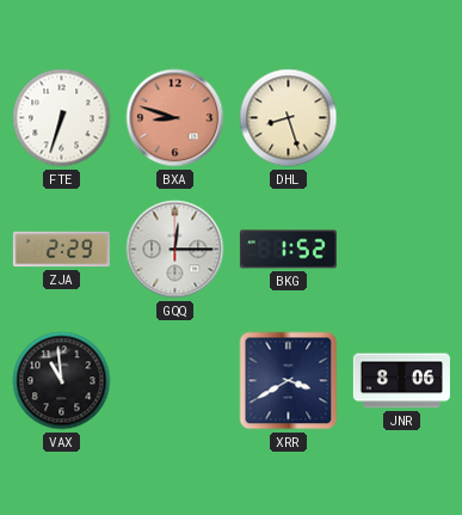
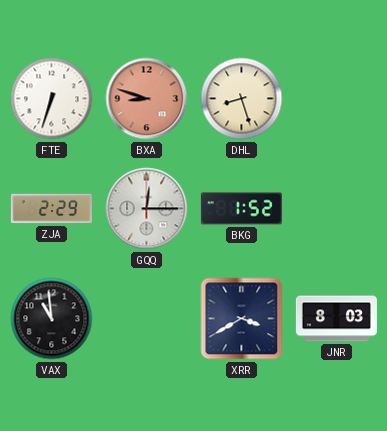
JNR: 8:06 -> 8:03
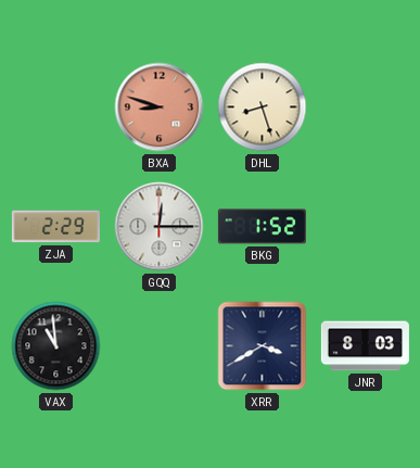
FTE: 6:33 -> none
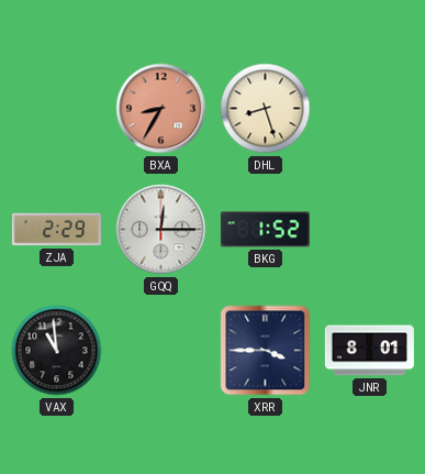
BXA: 8:48 -> 8:35
XRR: 3:40 -> 3:45
JNR: 8:03 -> 8:01
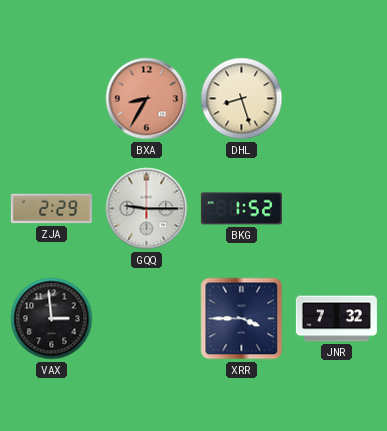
GQQ: 12:15 -> 9:15
VAX: 10:59 -> 2:59
JNR: 8:01 -> 7:32
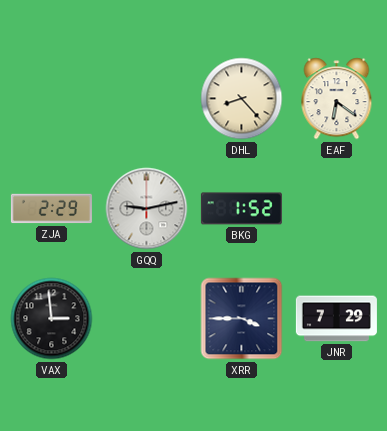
BXA: 8:35 -> none
DHL: 8:27 -> 8:23
EAF: none -> 6:21
GQQ: 9:15 -> 9:13
JNR: 7:32 -> 7:29
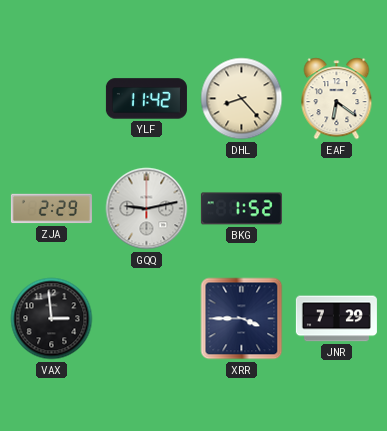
YLF: none -> 11:42
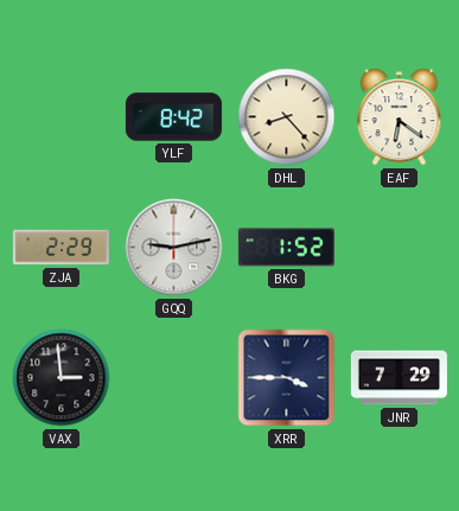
YLF: 11:42 -> 8:42
